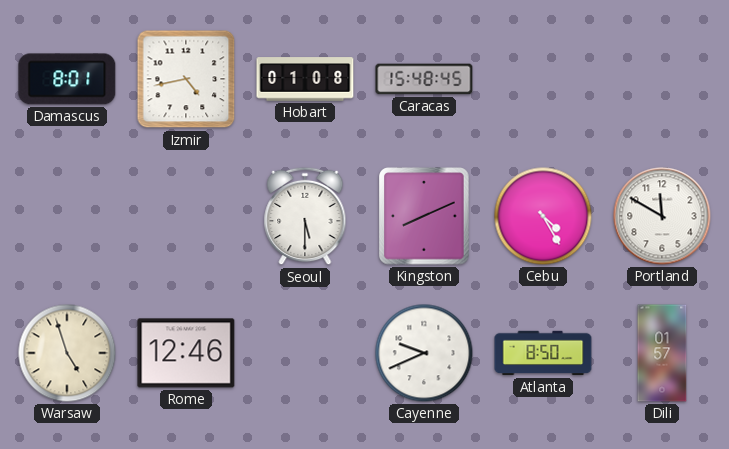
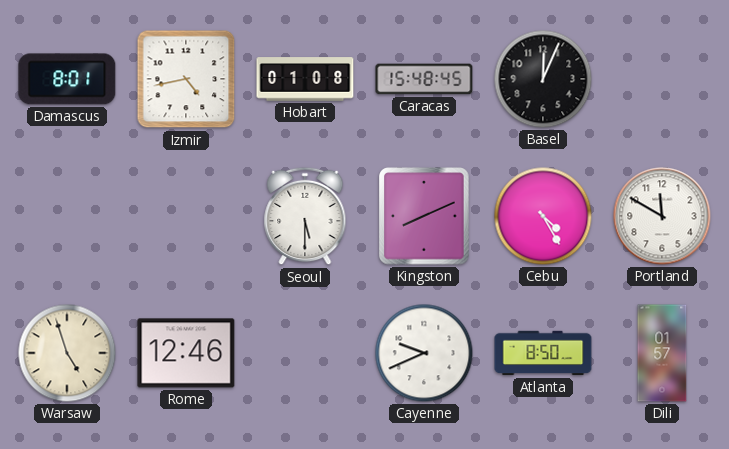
Basel: none -> 12:04
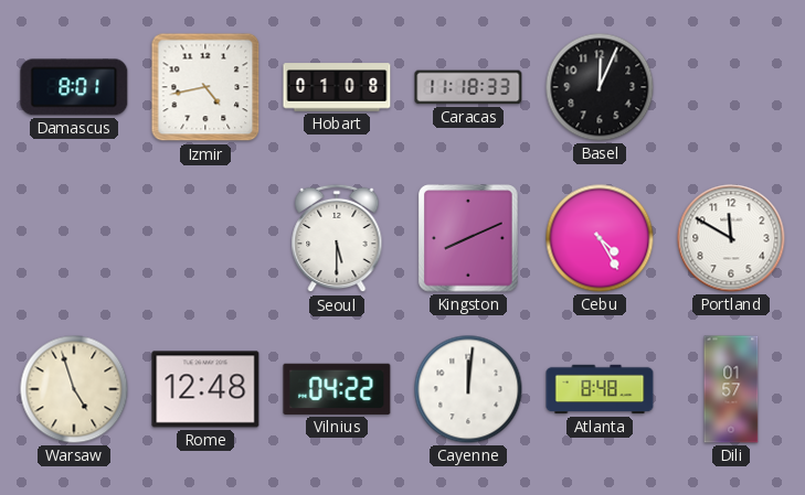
Caracas: 15:48 -> 11:18
Rome: 12:46 -> 12:48
Vilnius: none -> 04:22
Cayenne: 9:41 -> 12:01
Atlanta: 8:50 -> 8:48
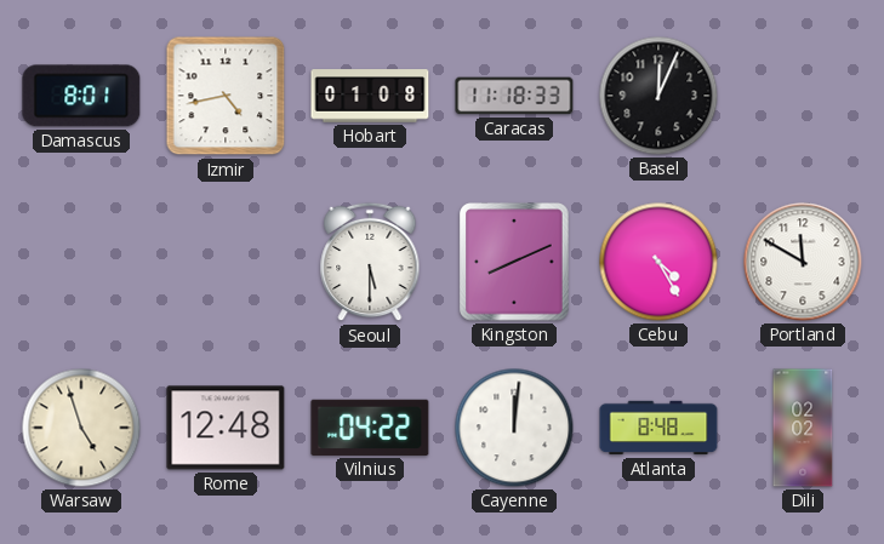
Dili: 01:57 -> 02:02
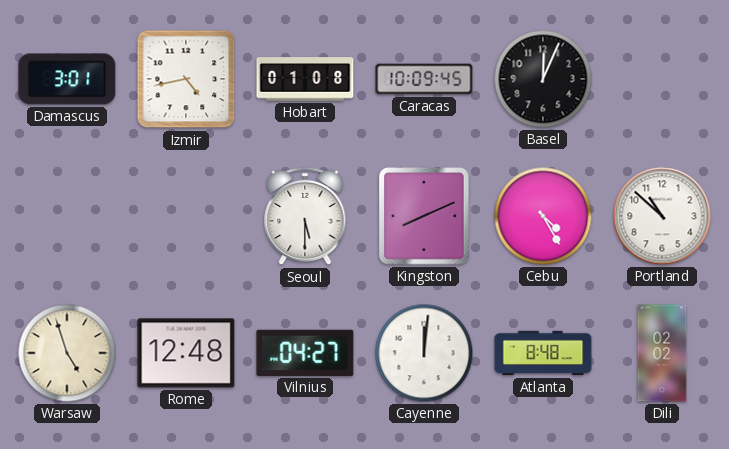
Damascus: 8:01 -> 3:01
Caracas: 11:18 -> 10:09
Portland: 11:50 -> 10:52
Vilnius: 04:22 -> 04:27
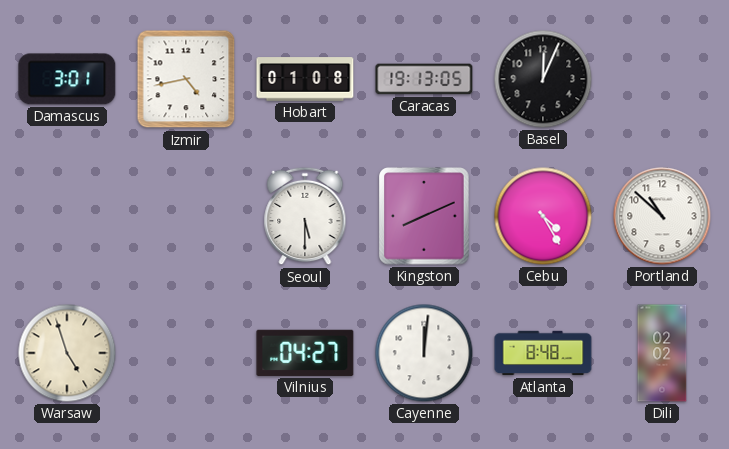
Caracas: 10:09 -> 19:13
Rome: 12:48 -> none
